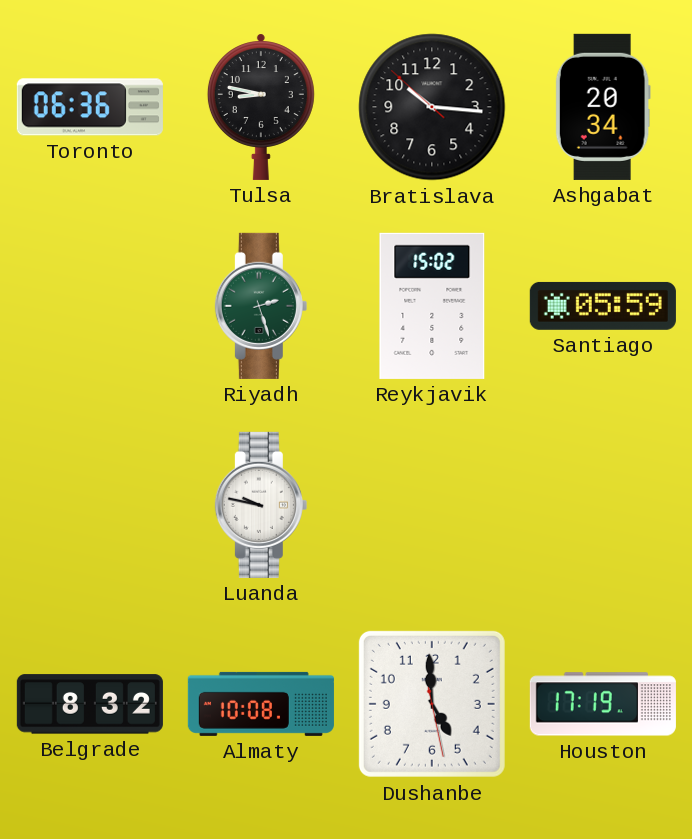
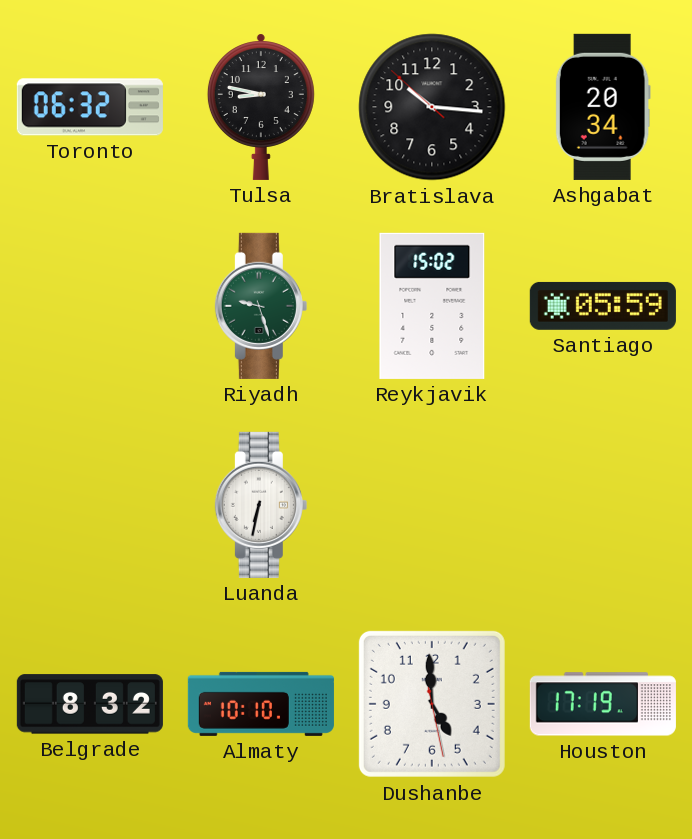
Toronto: 06:36 -> 06:32
Riyadh: 2:27 -> 9:27
Luanda: 9:47 -> 6:32
Almaty: 10:08 -> 10:10
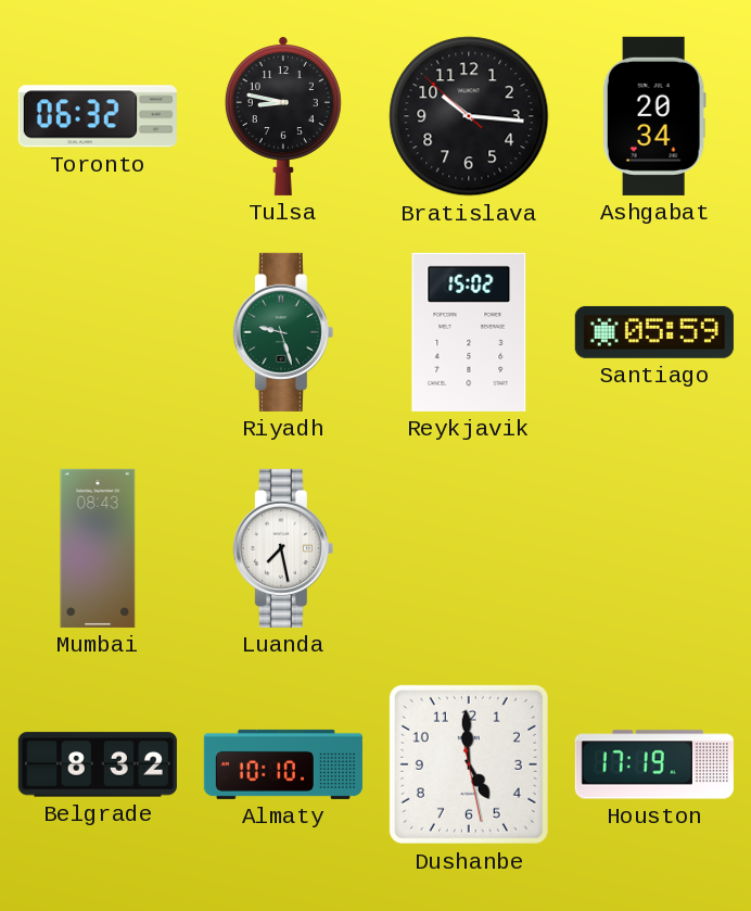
Mumbai: none -> 08:43
Luanda: 6:32 -> 7:28
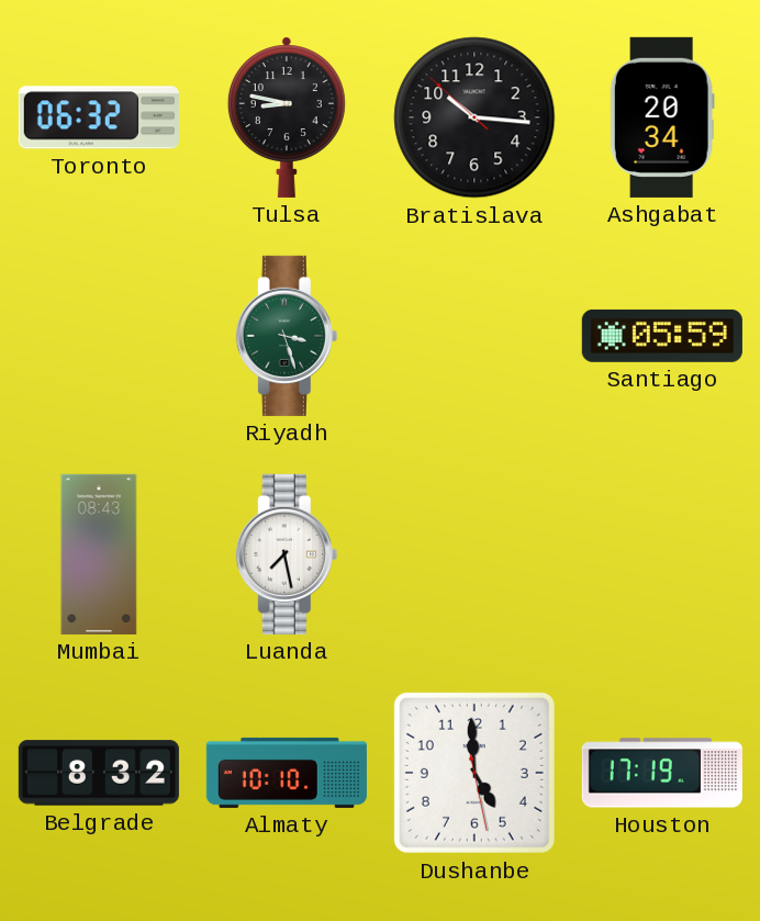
Riyadh: 9:27 -> 3:27
Reykjavik: 15:02 -> none
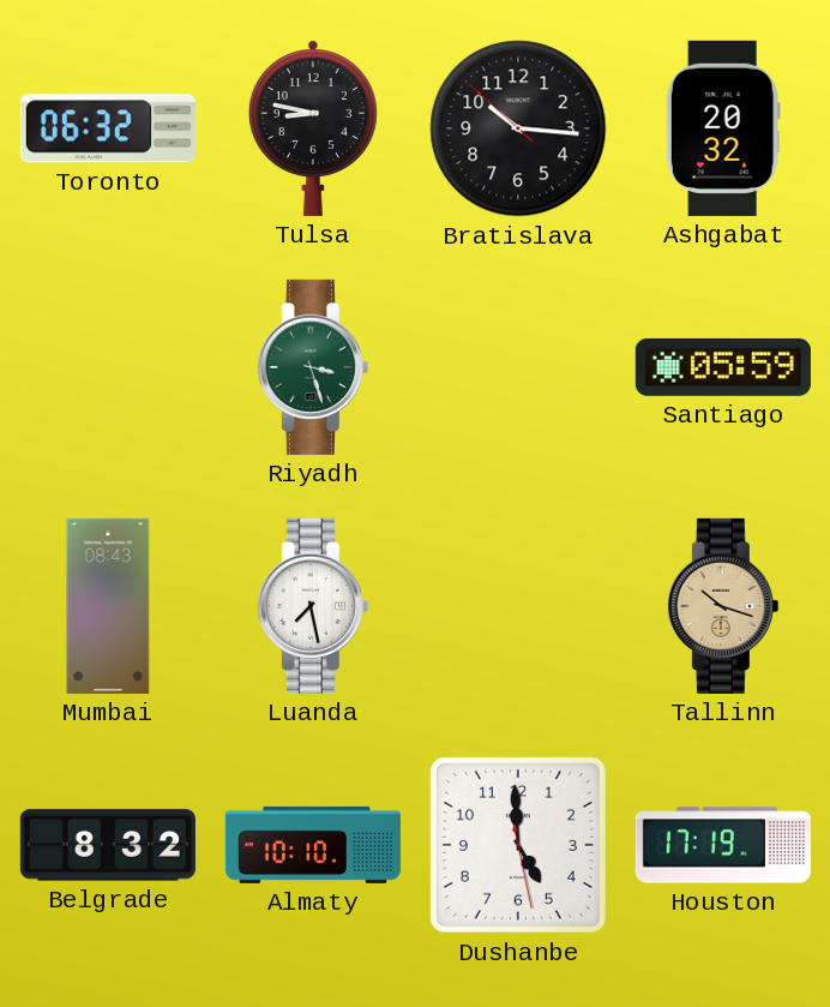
Ashgabat: 20:34 -> 20:32
Tallinn: none -> 10:18
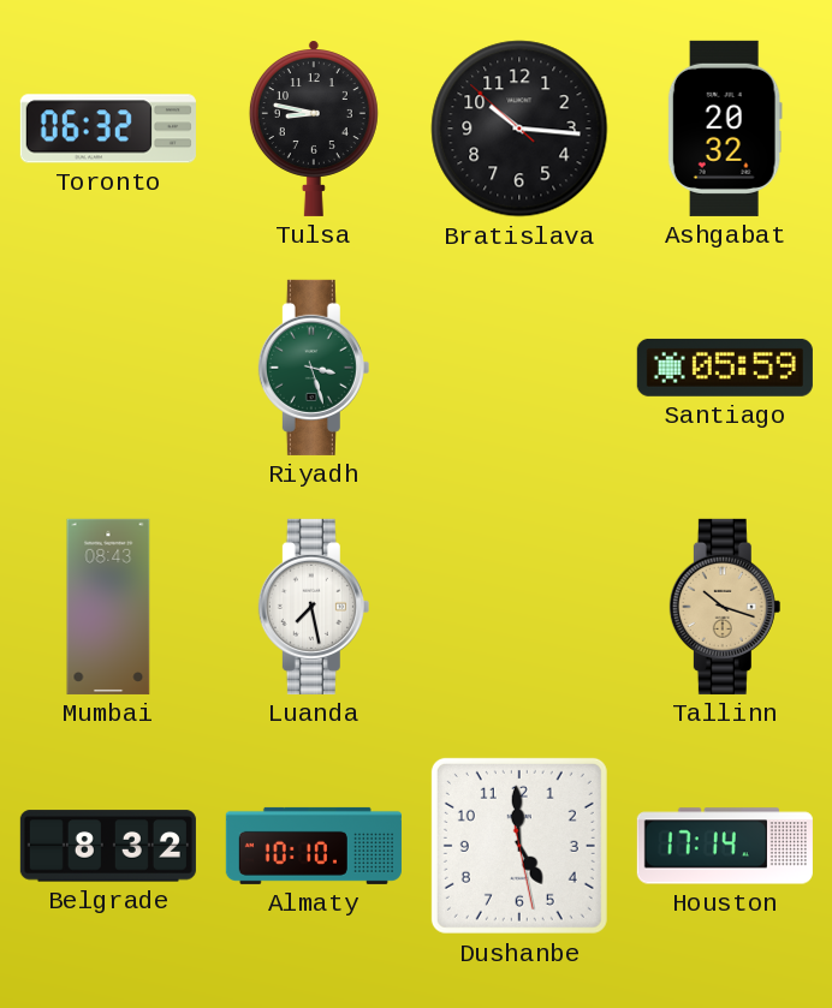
Houston: 17:19 -> 17:14
